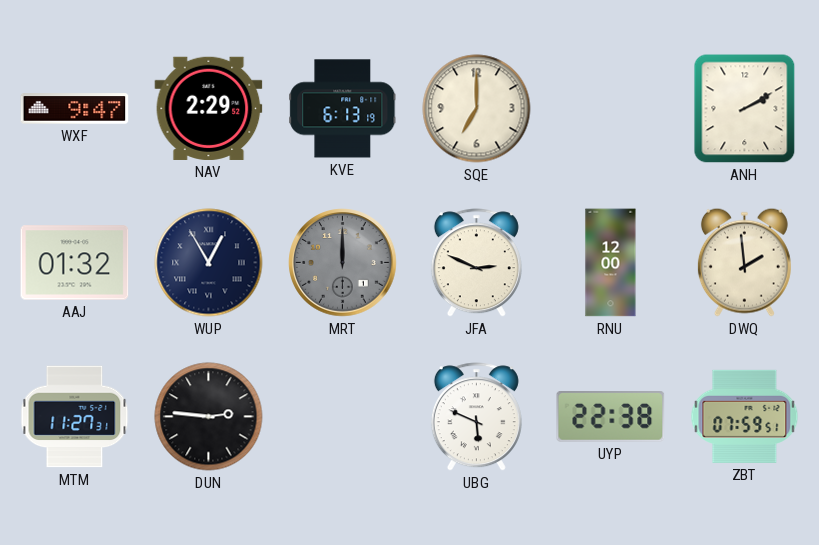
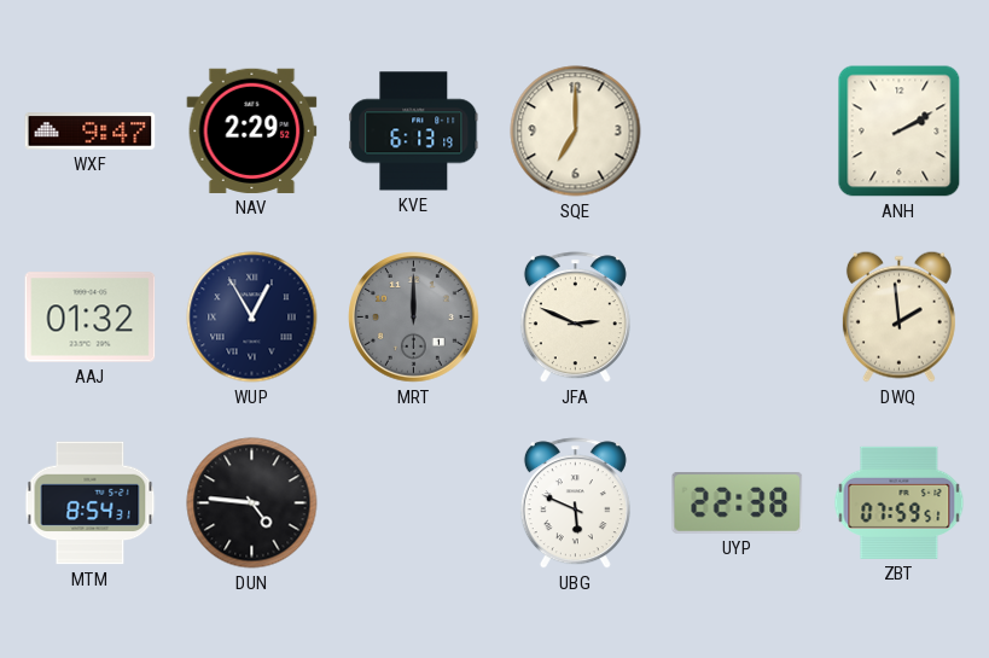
RNU: 12:00 -> none
MTM: 11:27 -> 8:54
DUN: 2:46 -> 4:46
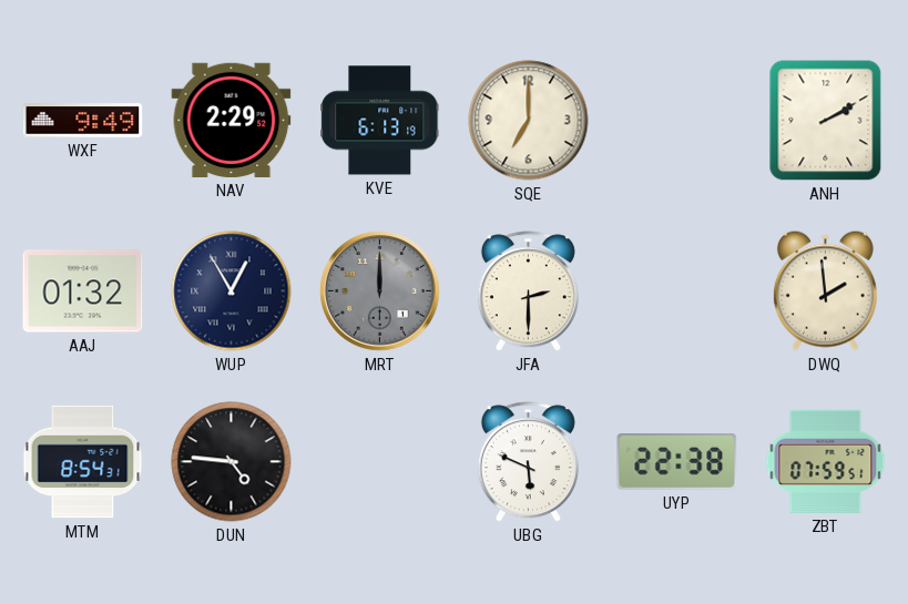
WXF: 9:47 -> 9:49
JFA: 2:49 -> 2:30
